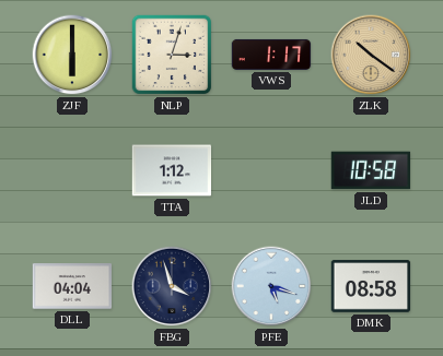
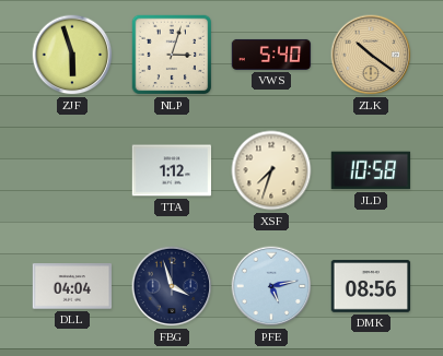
ZJF: 6:00 -> 5:57
VWS: 1:17 -> 5:40
XSF: none -> 7:33
PFE: 5:18 -> 5:13
DMK: 08:58 -> 08:56
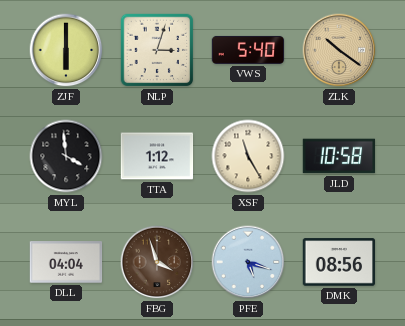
ZJF: 5:57 -> 6:00
MYL: none -> 3:59
XSF: 7:33 -> 11:25
FBG dial: navy -> brown
PFE: 5:13 -> 5:18
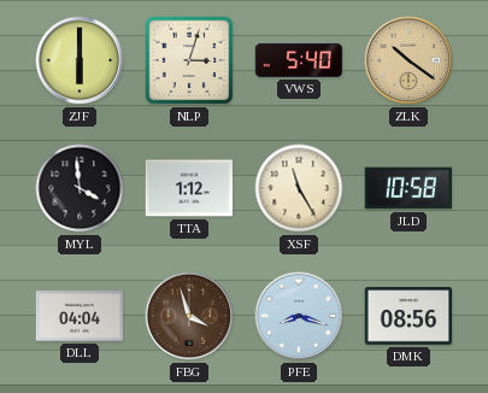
PFE: 5:18 -> 8:18
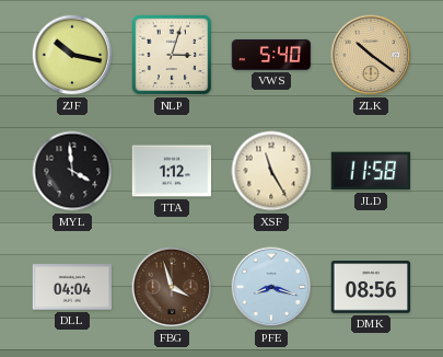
ZJF: 6:00 -> 10:17
JLD: 10:58 -> 11:58
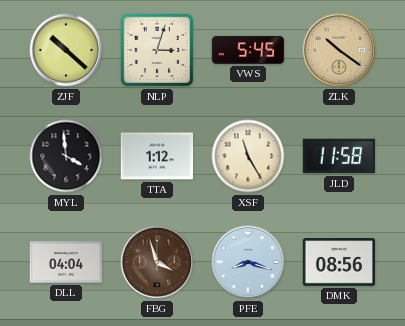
ZJF: 10:17 -> 10:22
VWS: 5:40 -> 5:45
